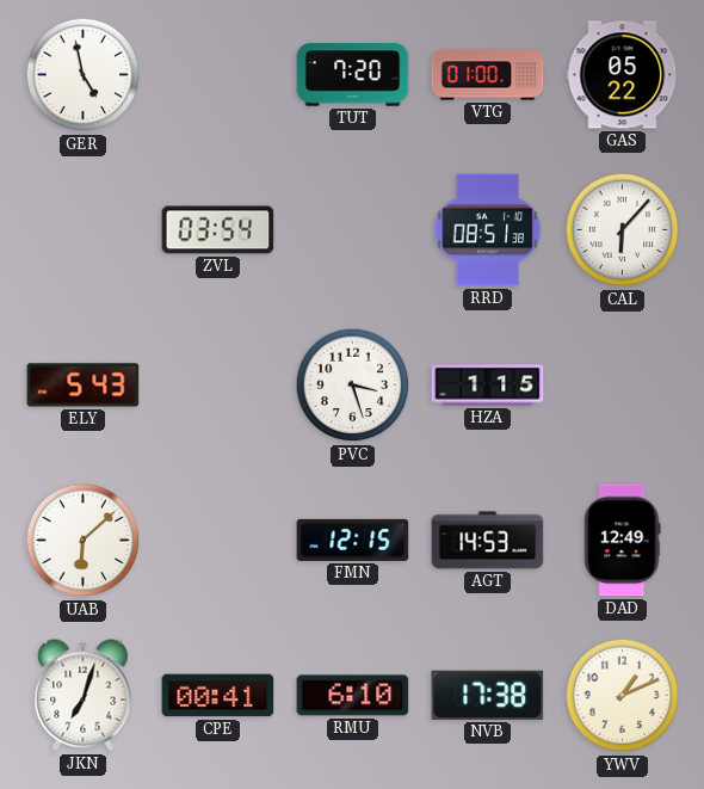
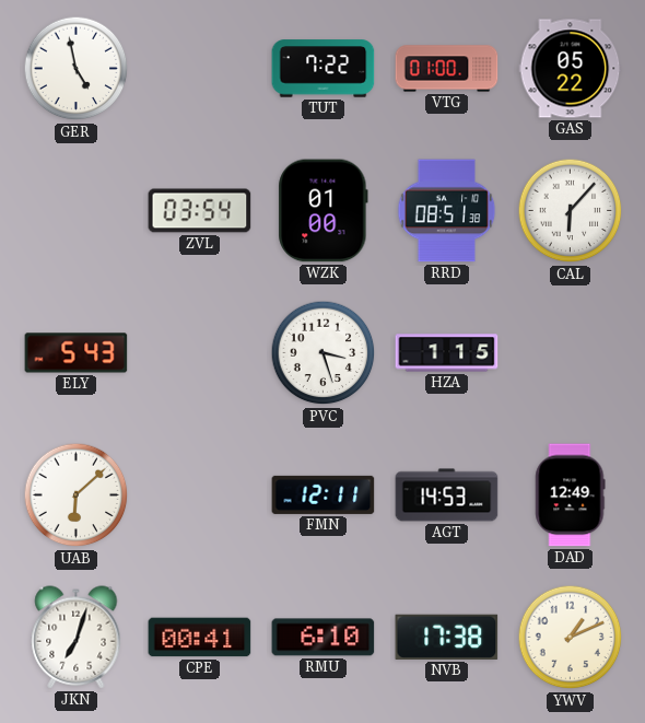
TUT: 7:20 -> 7:22
WZK: none -> 01:00
FMN: 12:15 -> 12:11
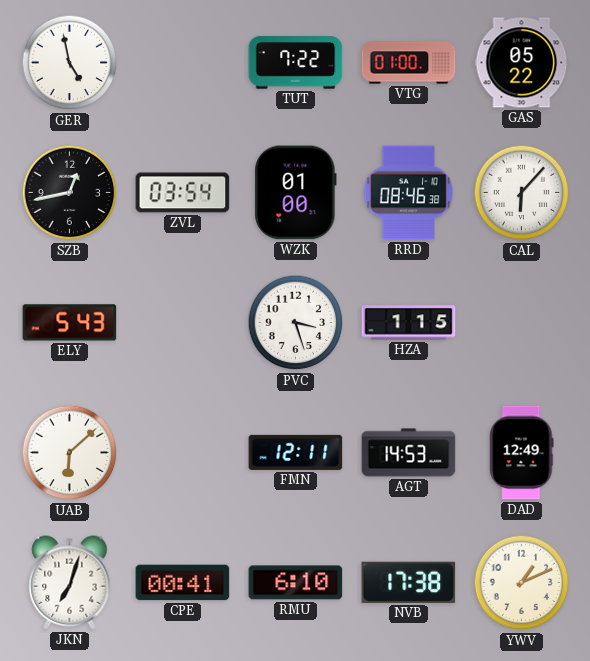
SZB: none -> 12:43
RRD: 08:51 -> 08:46
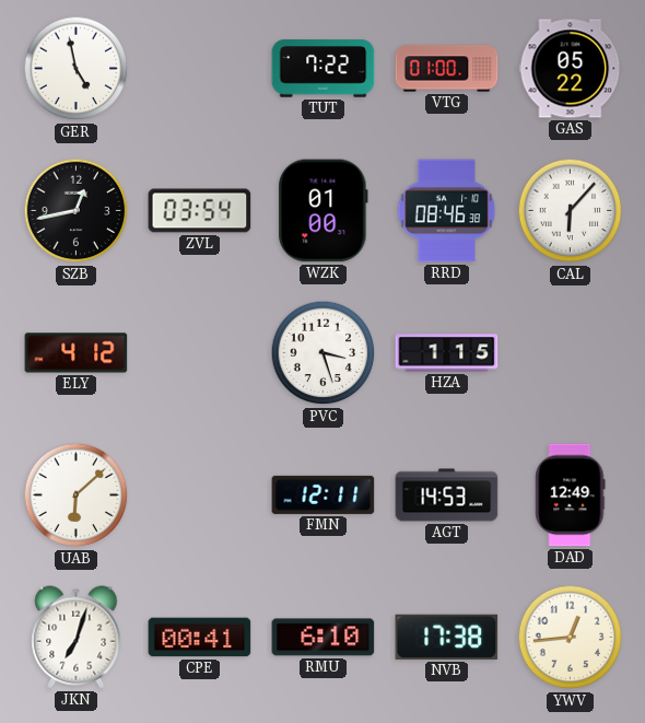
ELY: 5:43 -> 4:12
YWV: 1:11 -> 12:44
